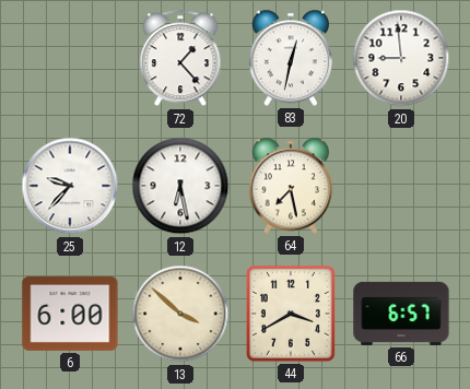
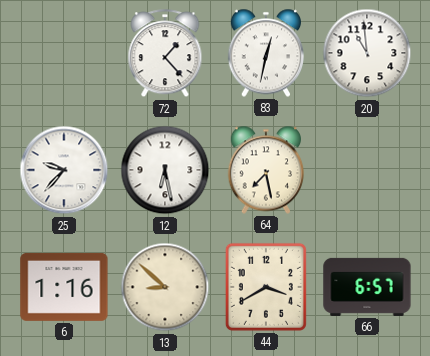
20: 8:59 -> 10:59
6: 6:00 -> 1:16
13: 3:52 -> 8:52
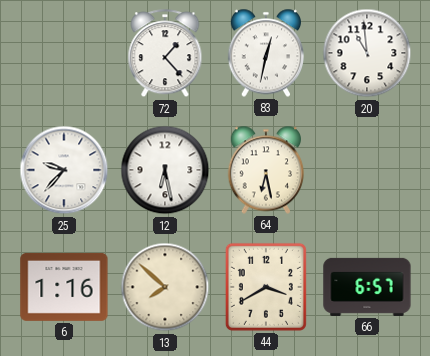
64: 7:28 -> 6:28
13: 8:52 -> 7:52
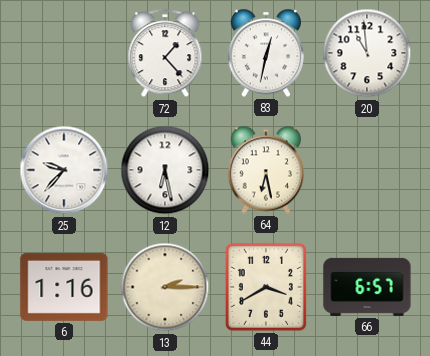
13: 7:52 -> 2:15
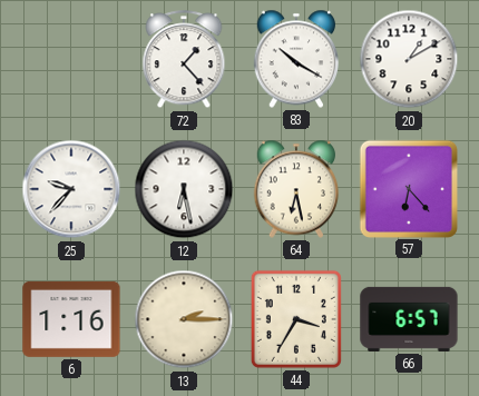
83: 12:32 -> 10:20
20: 10:59 -> 1:10
57: none -> 6:23
44: 3:40 -> 3:35
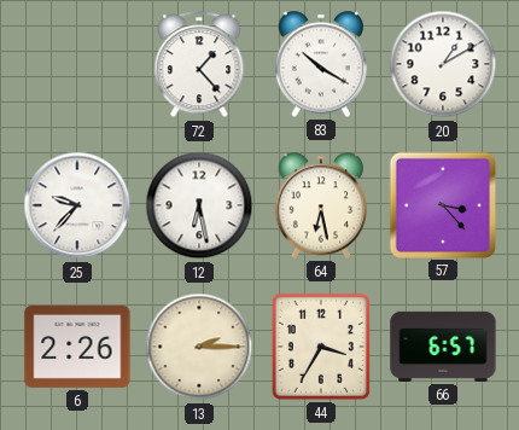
57: 6:23 -> 3:23
6: 1:16 -> 2:26
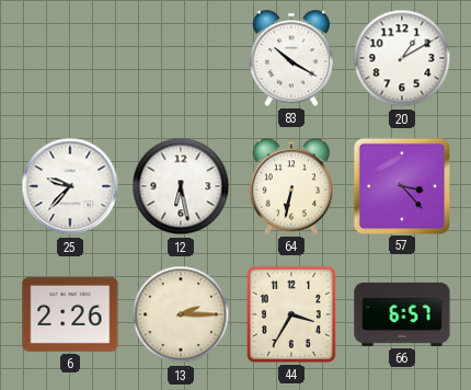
72: 1:23 -> none
64: 6:28 -> 6:32
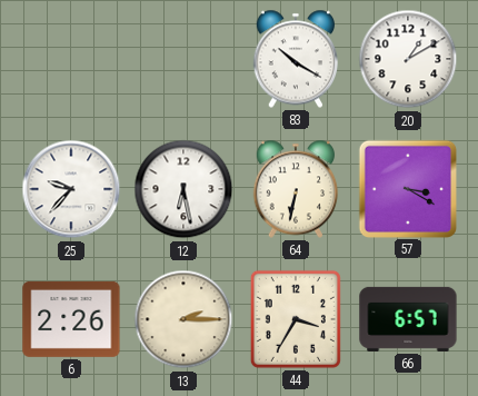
57: 3:23 -> 3:20
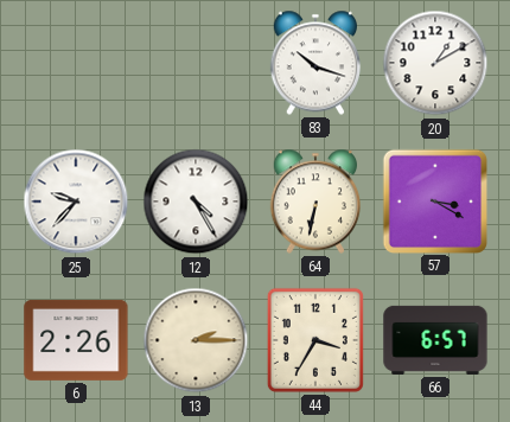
83: 10:20 -> 10:18
12: 6:28 -> 4:25
